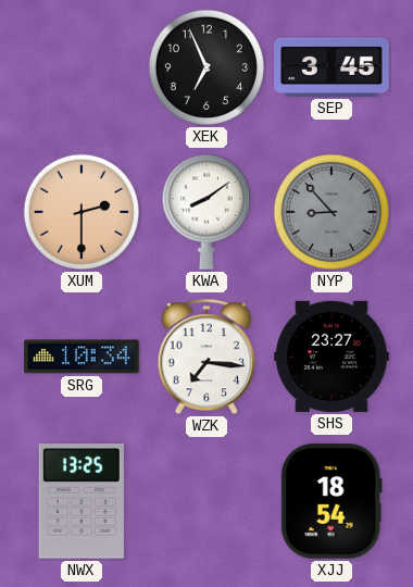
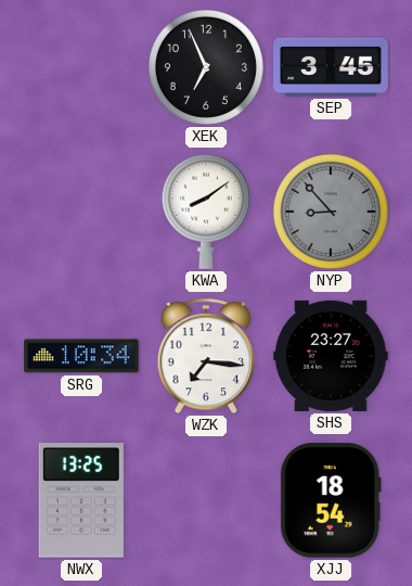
XUM: 2:30 -> none
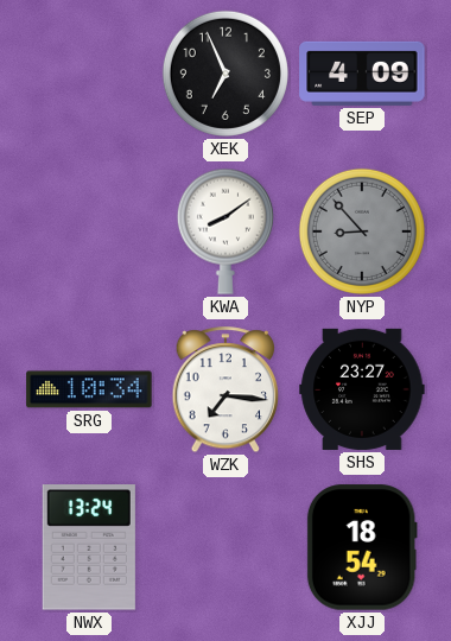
SEP: 3:45 -> 4:09
NWX: 13:25 -> 13:24
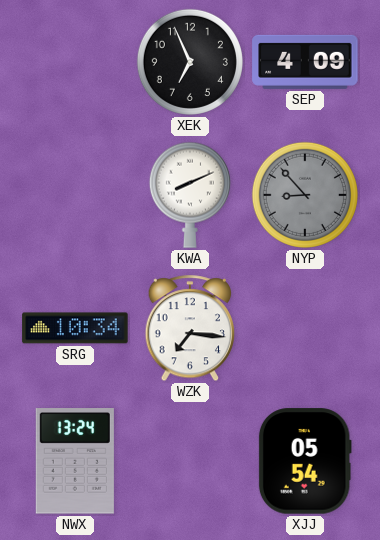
KWA: 8:09 -> 8:11
SHS: 23:27 -> none
XJJ: 18:54 -> 05:54
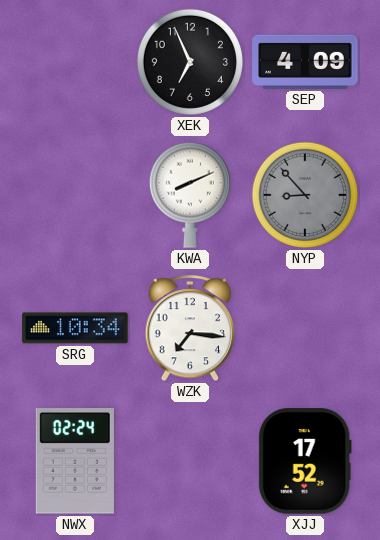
NWX: 13:24 -> 02:24
XJJ: 05:54 -> 17:52
